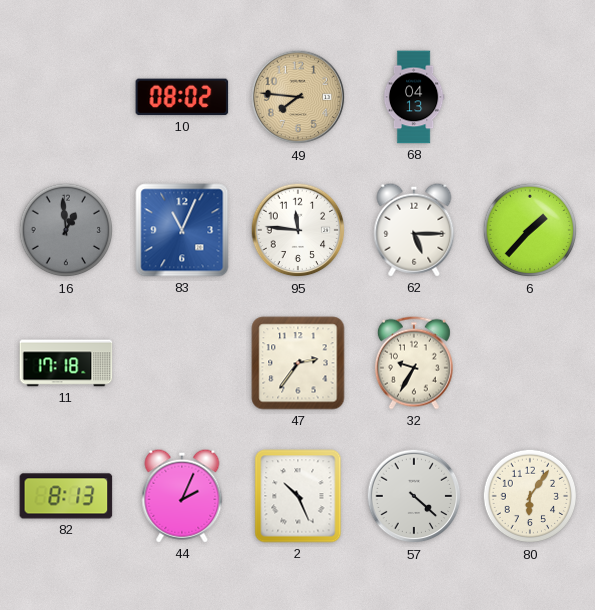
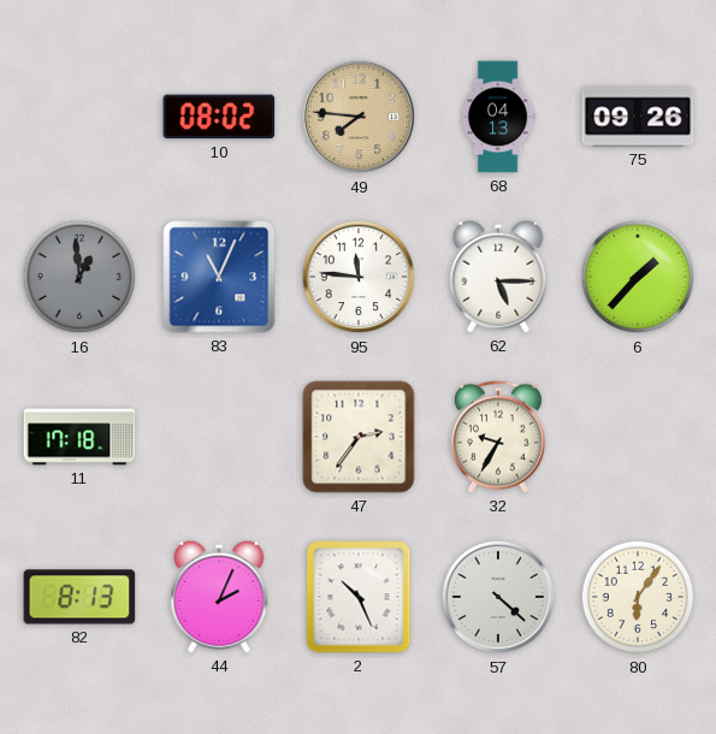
75: none -> 09:26
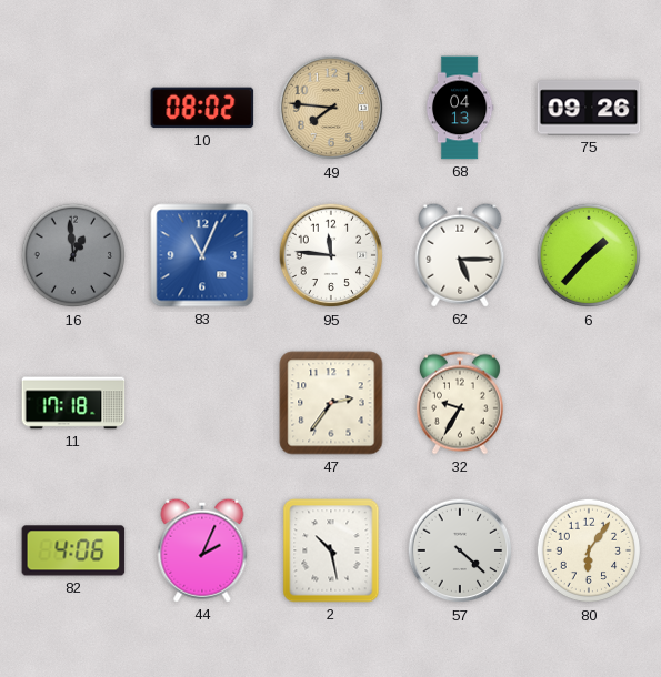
82: 8:13 -> 4:06
2: 10:26 -> 10:28
